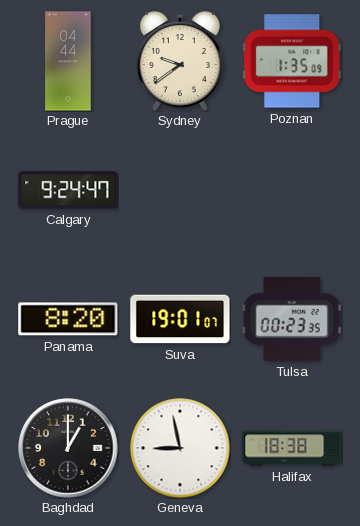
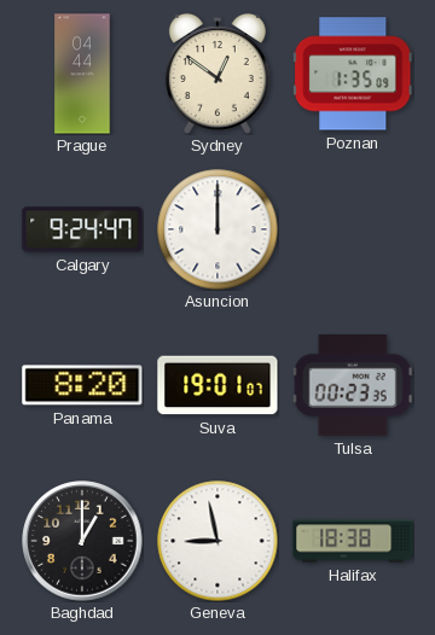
Sydney: 9:39 -> 12:51
Asuncion: none -> 12:00
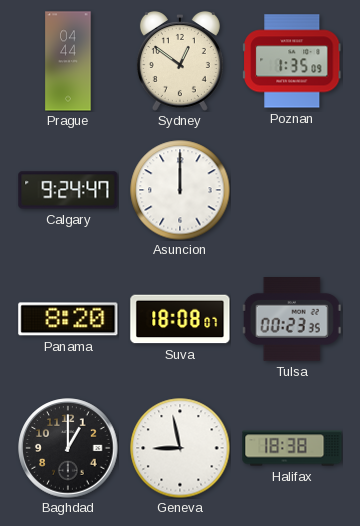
Suva: 19:01 -> 18:08
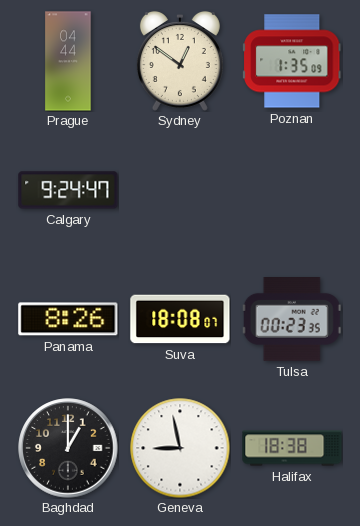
Asuncion: 12:00 -> none
Panama: 8:20 -> 8:26
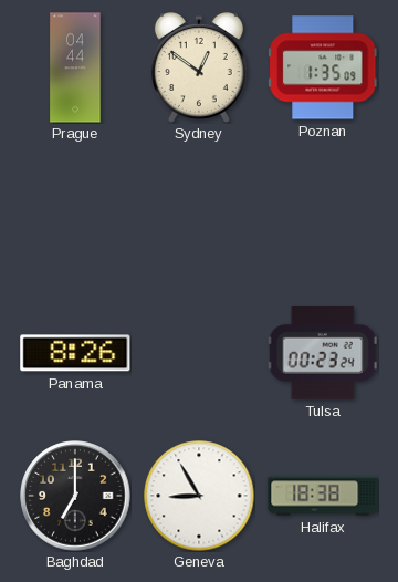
Calgary: 9:24 -> none
Suva: 18:08 -> none
Tulsa: 00:23:35 -> 00:23:24
Baghdad: 1:00 -> 7:00
Geneva: 8:58 -> 8:55
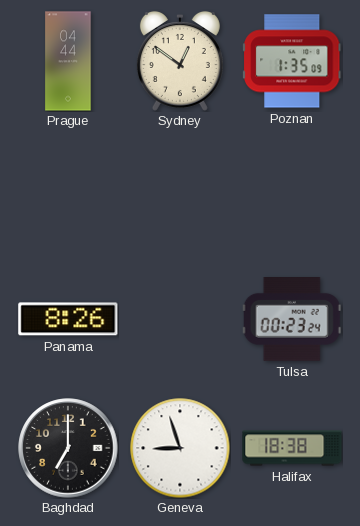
Geneva: 8:55 -> 8:57
